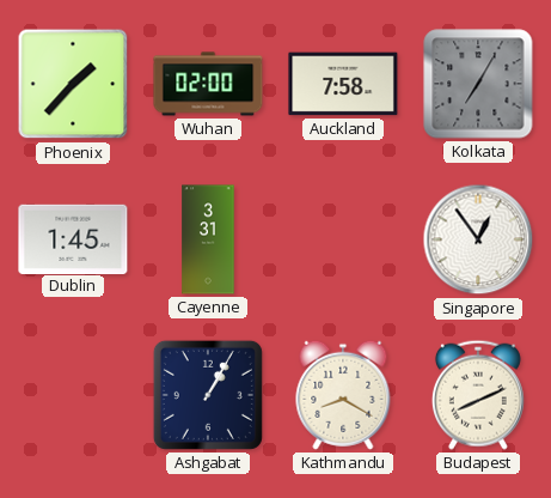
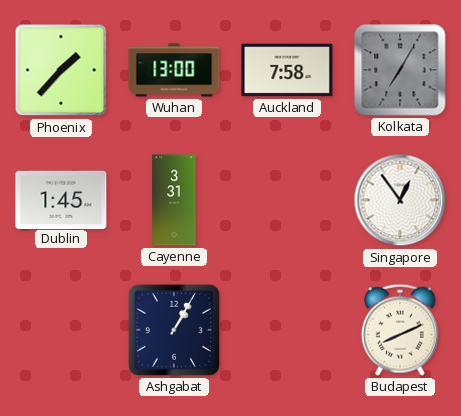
Wuhan: 02:00 -> 13:00
Kathmandu: 8:20 -> none
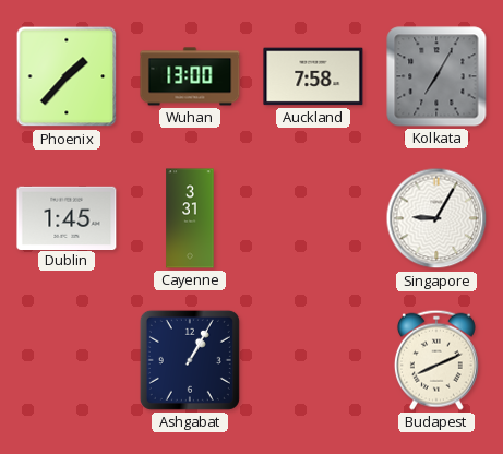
Singapore: 12:54 -> 9:05
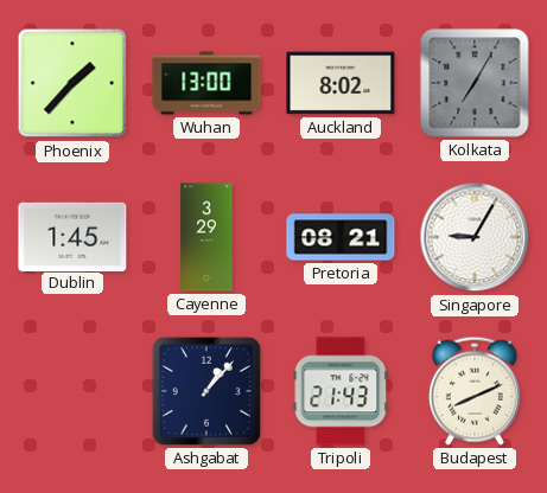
Auckland: 7:58 -> 8:02
Cayenne: 3:31 -> 3:29
Pretoria: none -> 08:21
Ashgabat: 1:05 -> 1:07
Tripoli: none -> 21:43
